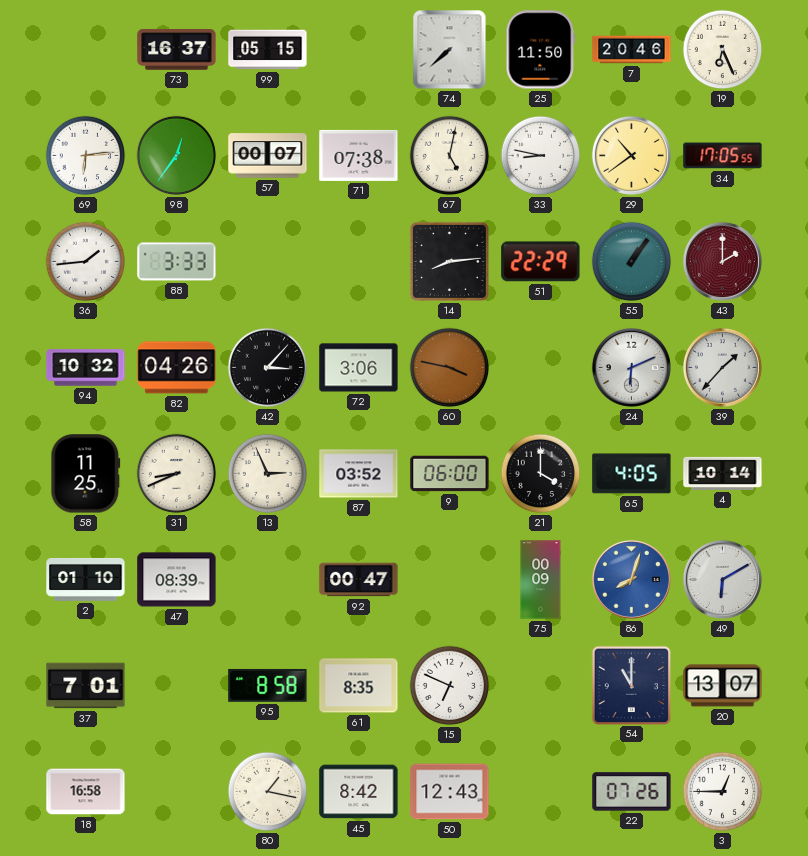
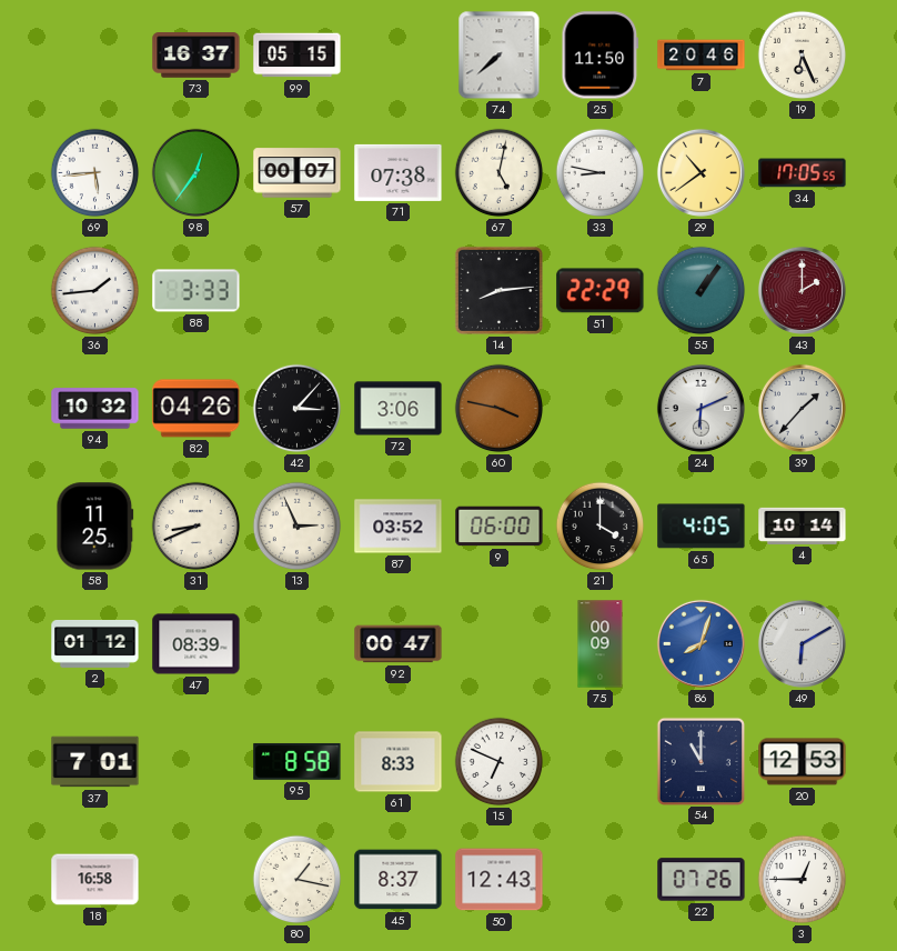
69: 6:14 -> 5:44
2: 01:10 -> 01:12
61: 8:35 -> 8:33
20: 13:07 -> 12:53
45: 8:42 -> 8:37
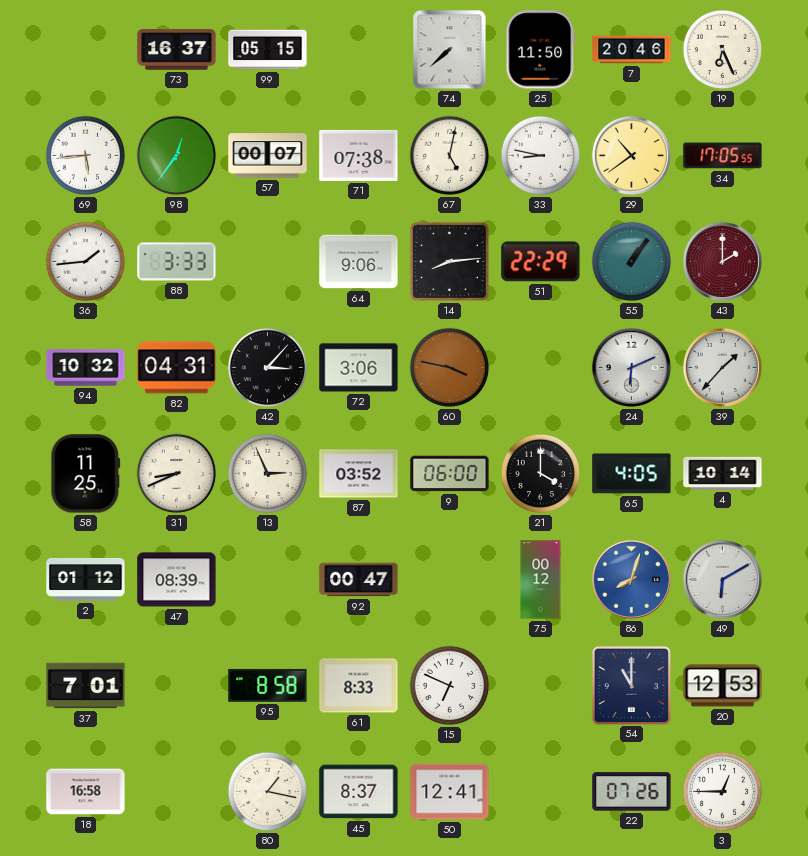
64: none -> 9:06
82: 04:26 -> 04:31
75: 00:09 -> 00:12
50: 12:43 -> 12:41
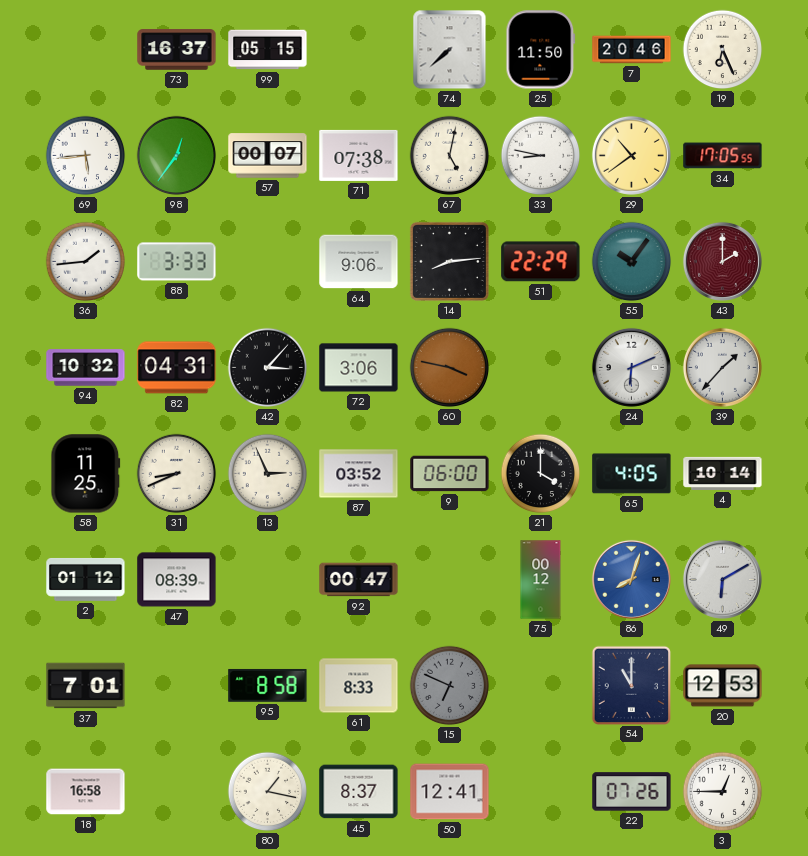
55: 1:06 -> 10:06
15 dial: white -> grey
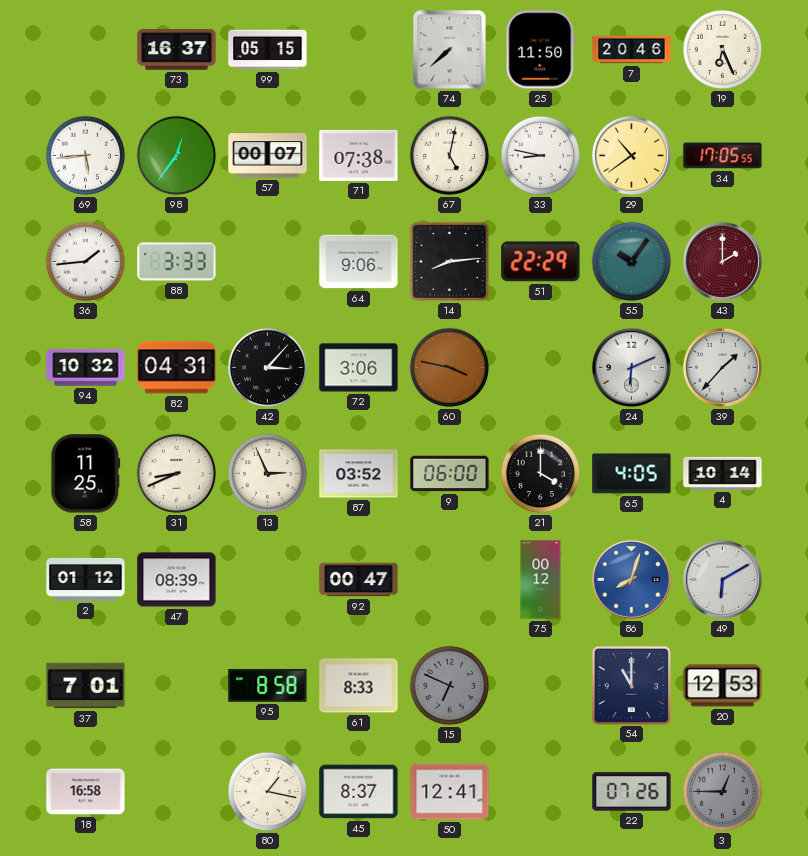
3 dial: white -> grey
